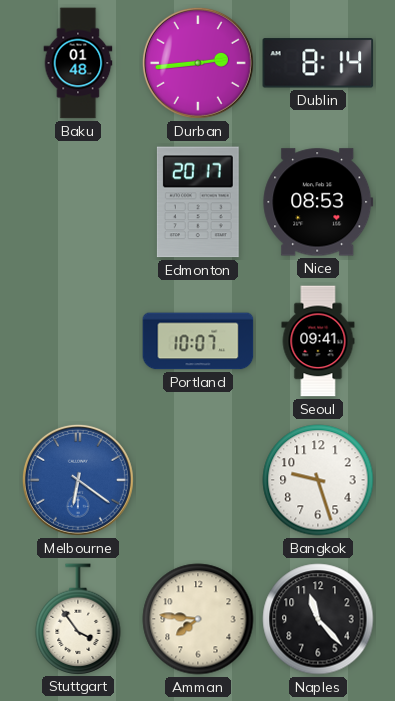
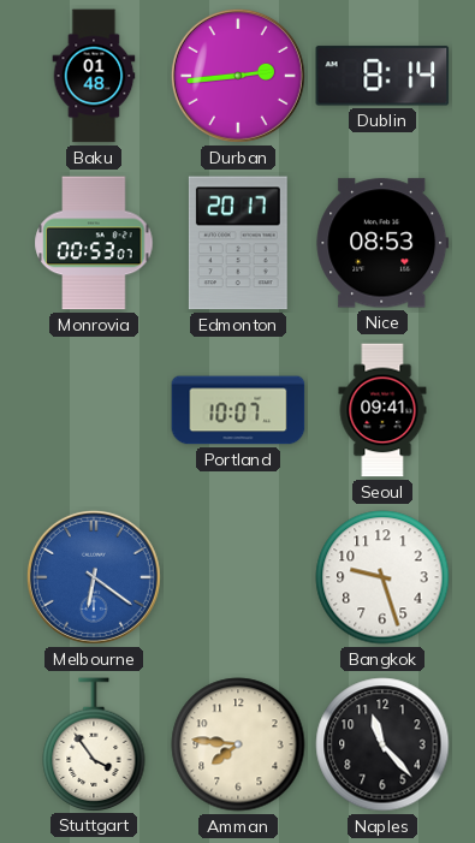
Monrovia: none -> 00:53
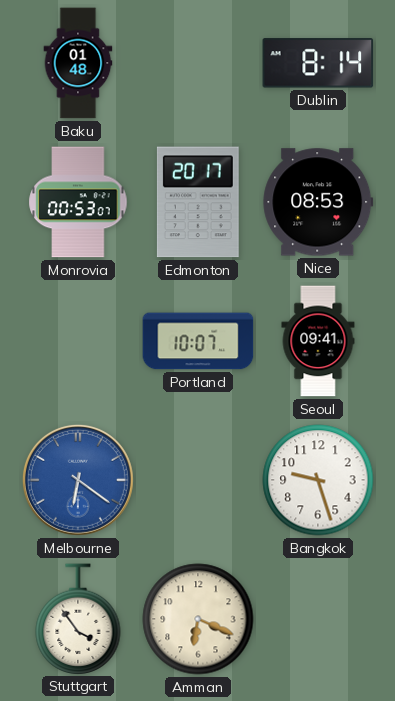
Durban: 2:44 -> none
Amman: 7:46 -> 6:19
Naples: 11:23 -> none
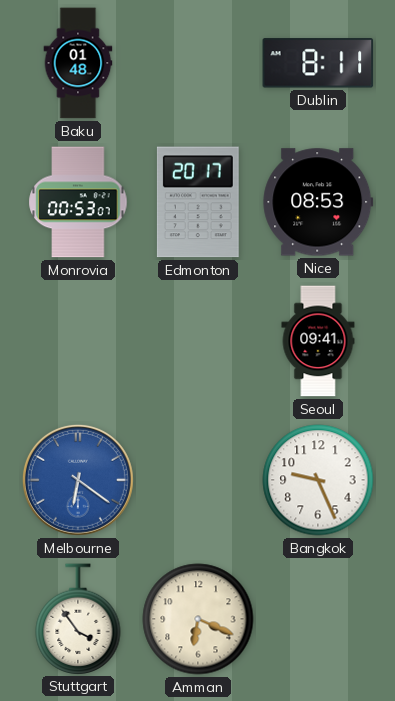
Dublin: 8:14 -> 8:11
Portland: 10:07 -> none
Bangkok: 9:27 -> 9:26
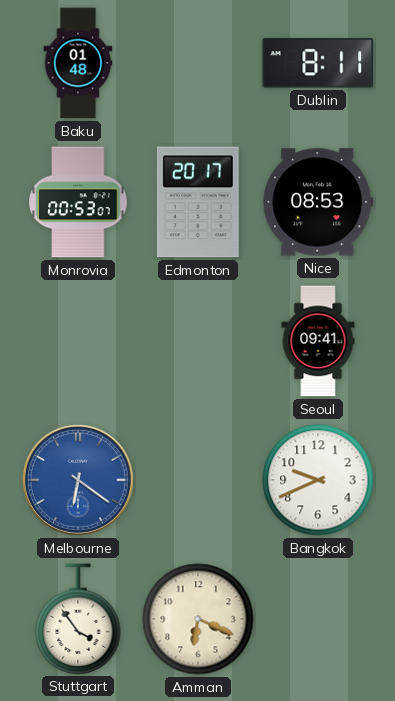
Bangkok: 9:26 -> 9:41
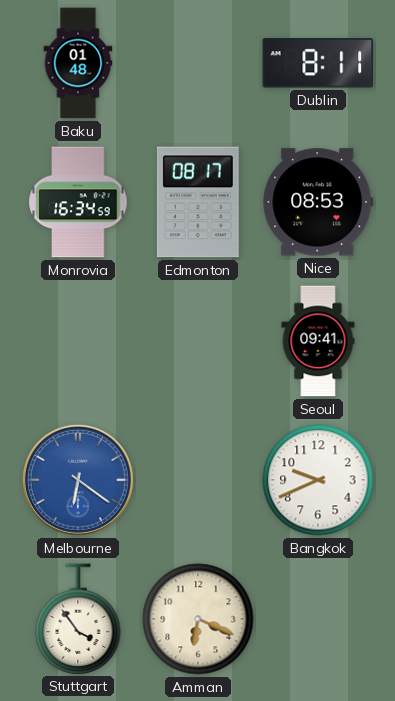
Monrovia: 00:53 -> 16:34
Edmonton: 20:17 -> 08:17
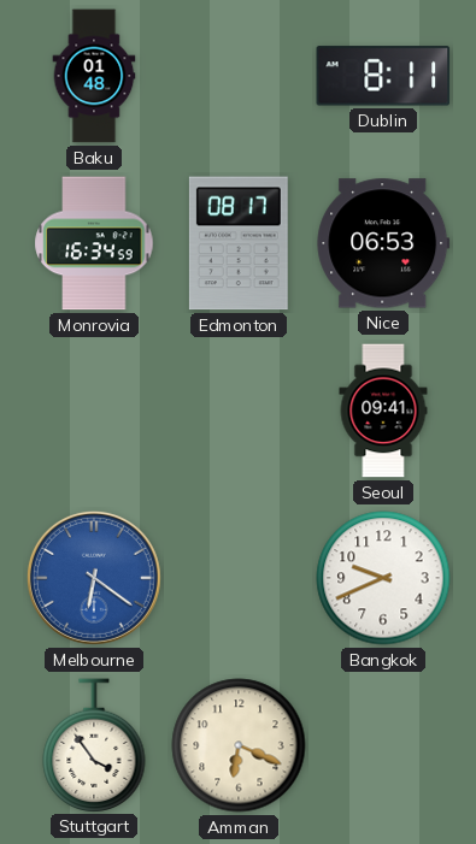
Nice: 08:53 -> 06:53
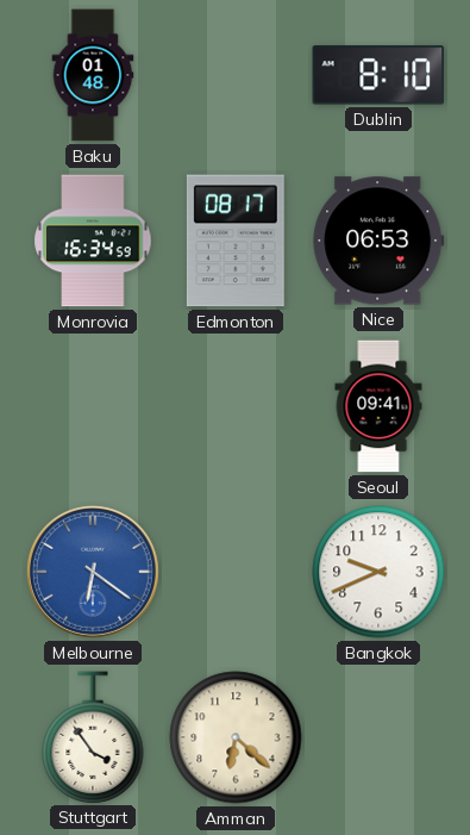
Dublin: 8:11 -> 8:10
Amman: 6:19 -> 6:22
